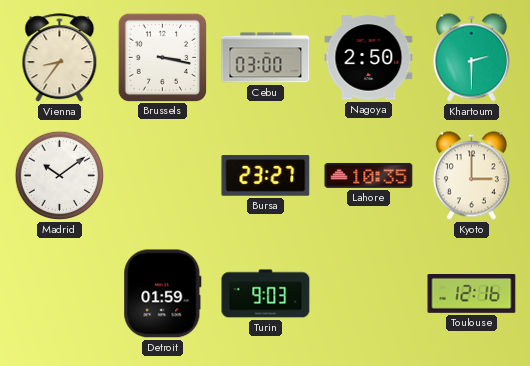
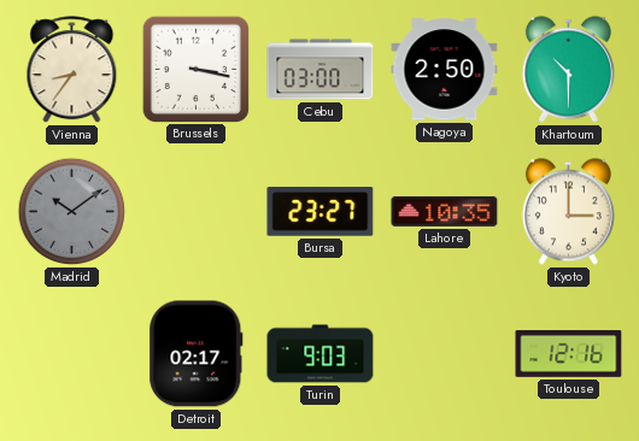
Khartoum: 2:30 -> 10:30
Madrid dial: white -> grey
Detroit: 01:59 -> 02:17
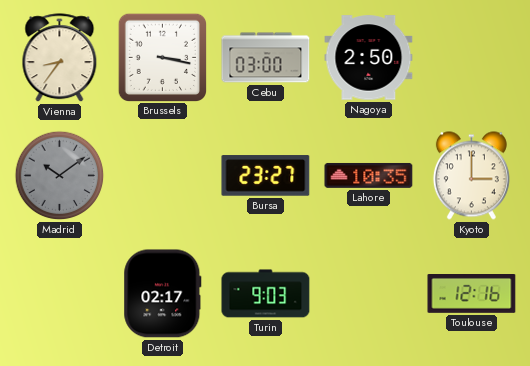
Khartoum: 10:30 -> none
